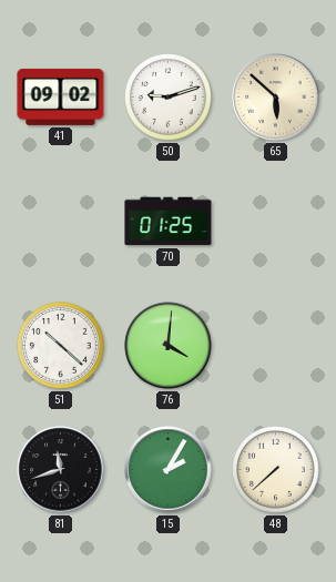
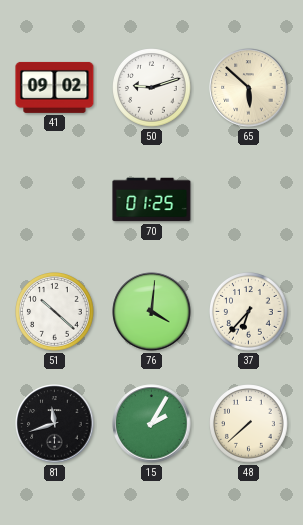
37: none -> 6:37
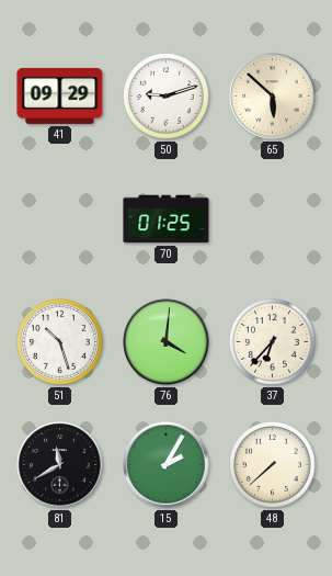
41: 09:02 -> 09:29
51: 10:22 -> 10:27
81: 11:42 -> 11:40
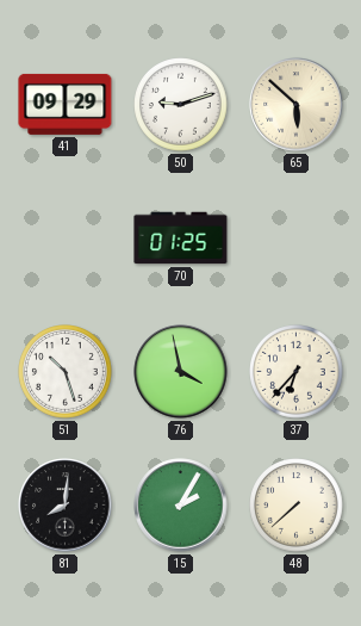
76: 4:01 -> 3:58
81: 11:40 -> 8:01
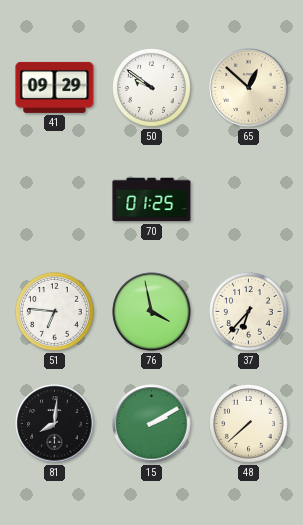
50: 9:12 -> 9:51
65: 5:52 -> 12:52
51: 10:27 -> 6:46
15: 2:05 -> 2:10
